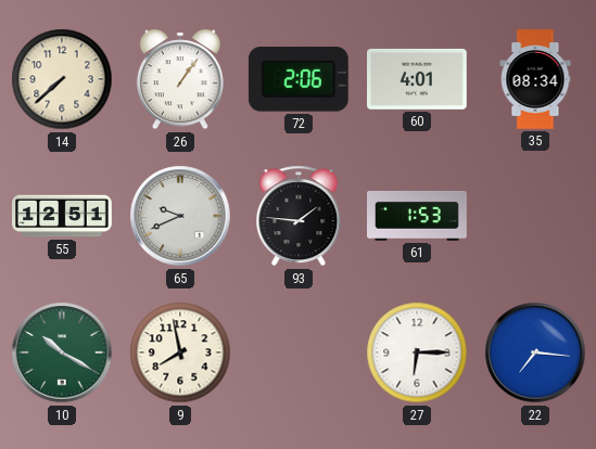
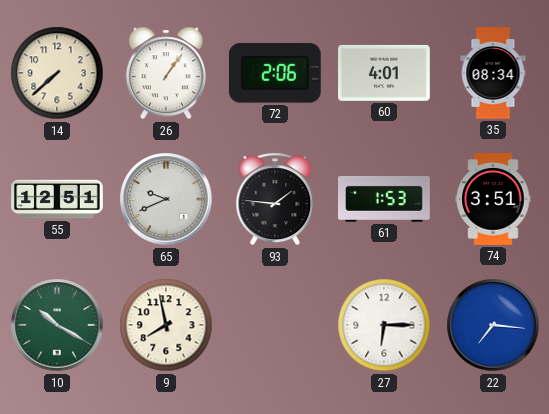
74: none -> 3:51
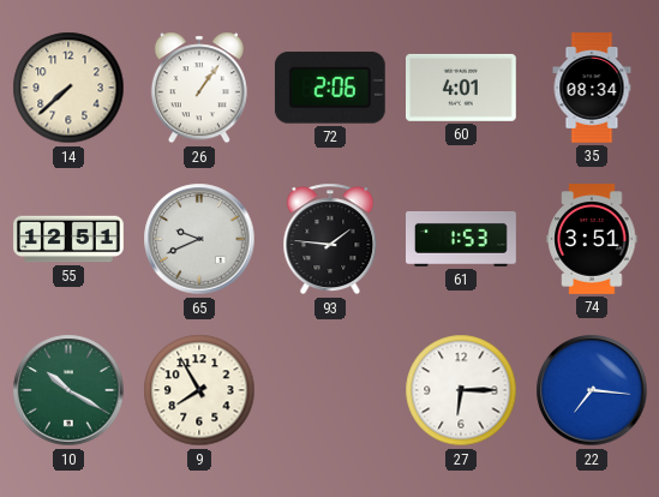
9: 7:58 -> 7:55
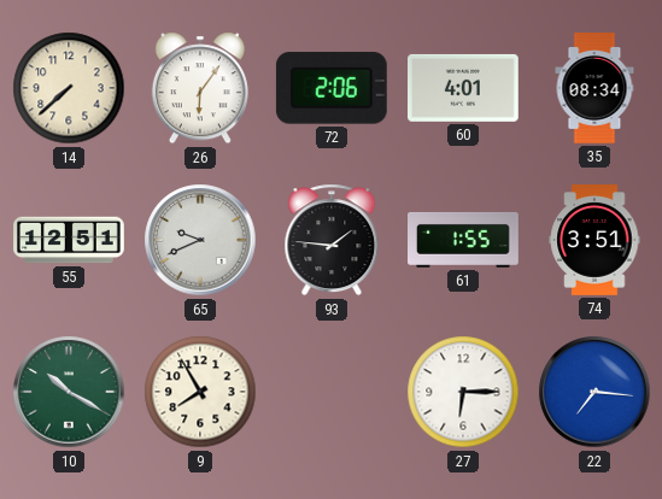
26: 1:06 -> 6:06
61: 1:53 -> 1:55
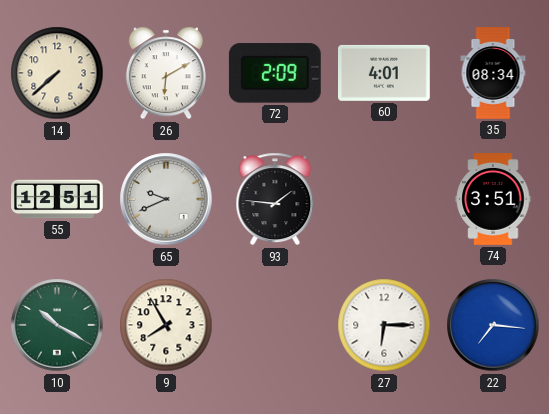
26: 6:06 -> 6:10
72: 2:06 -> 2:09
61: 1:55 -> none
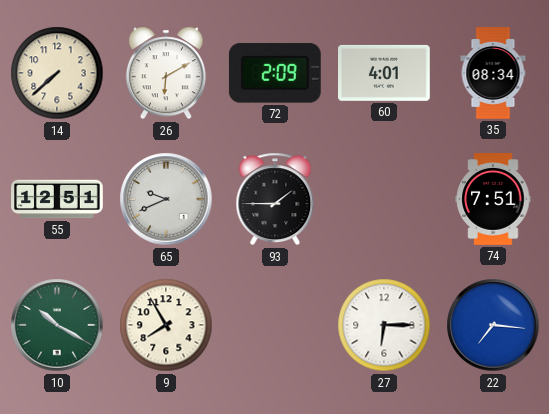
93: 1:46 -> 1:45
74: 3:51 -> 7:51
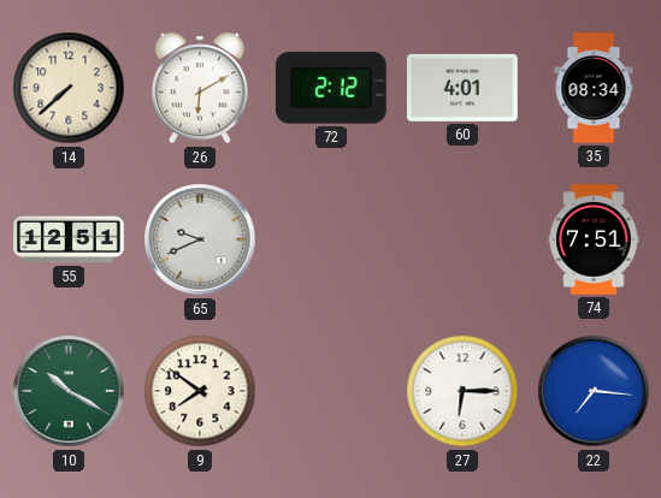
72: 2:09 -> 2:12
93: 1:45 -> none
9: 7:55 -> 7:51
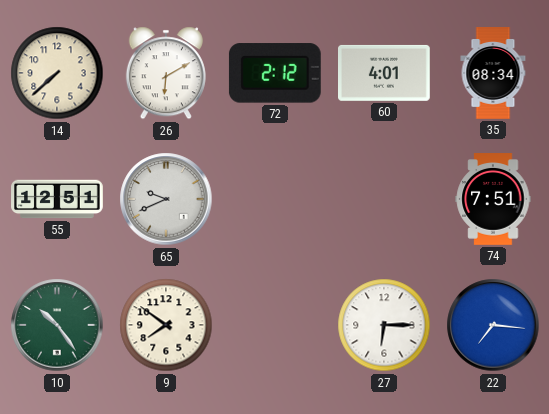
10: 10:20 -> 10:24
